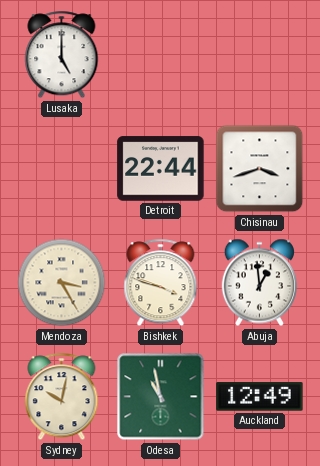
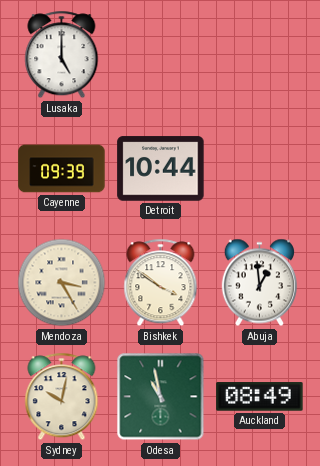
Cayenne: none -> 09:39
Detroit: 22:44 -> 10:44
Chisinau: 3:42 -> none
Bishkek: 3:48 -> 3:51
Auckland: 12:49 -> 08:49
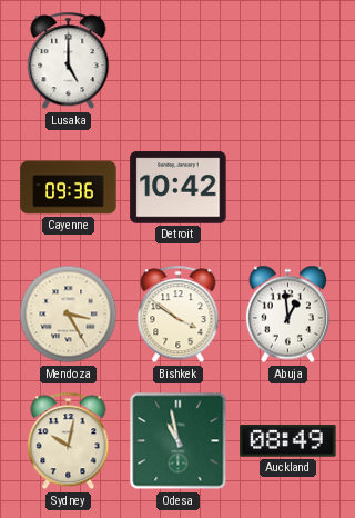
Cayenne: 09:39 -> 09:36
Detroit: 10:44 -> 10:42
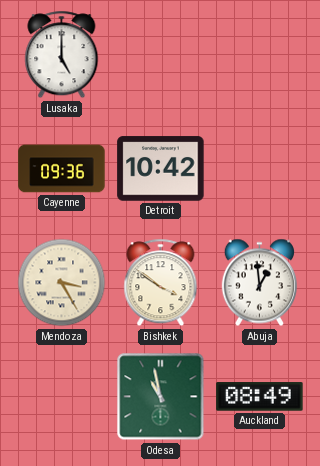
Sydney: 10:02 -> none
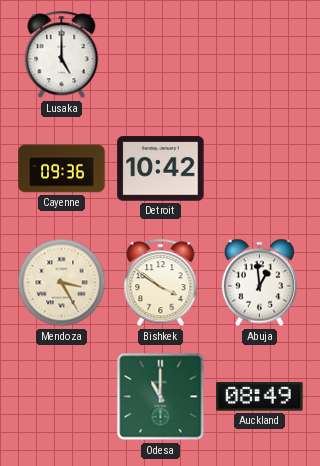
Odesa: 10:58 -> 11:00
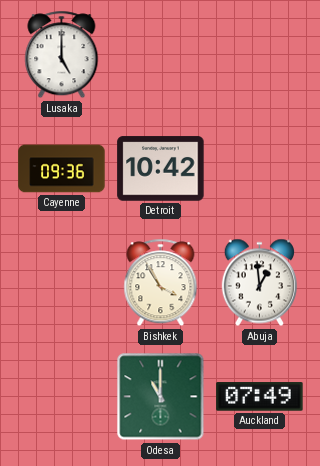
Mendoza: 3:25 -> none
Bishkek: 3:51 -> 3:55
Auckland: 08:49 -> 07:49
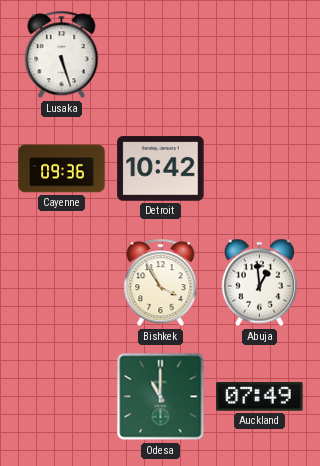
Lusaka: 5:00 -> 5:27
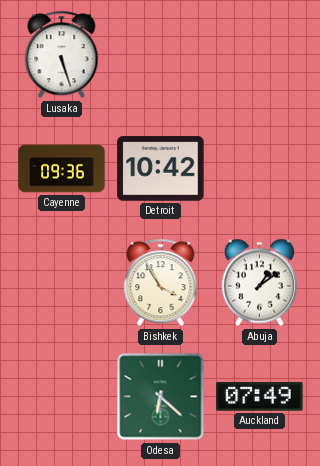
Abuja: 12:59 -> 1:09
Odesa: 11:00 -> 6:22
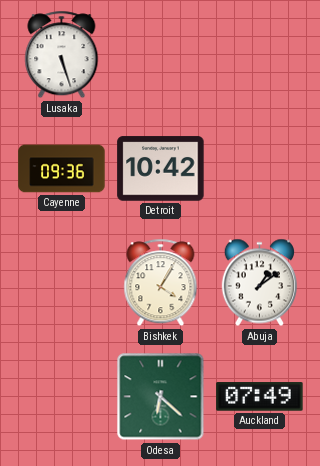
Bishkek: 3:55 -> 4:05
